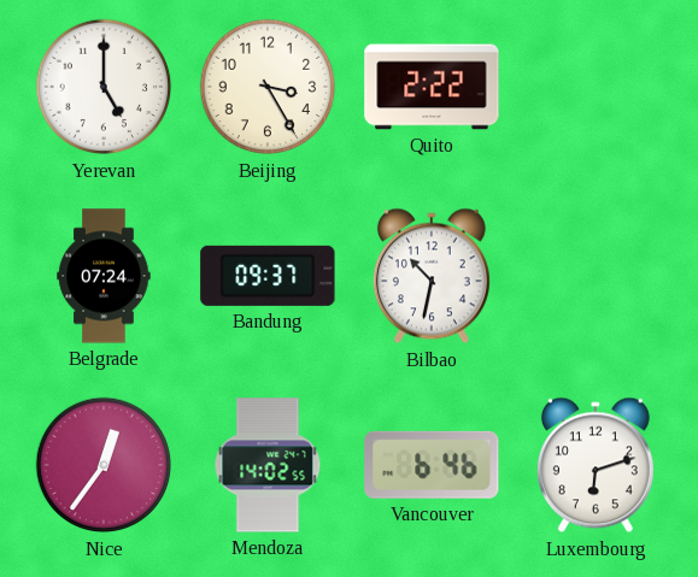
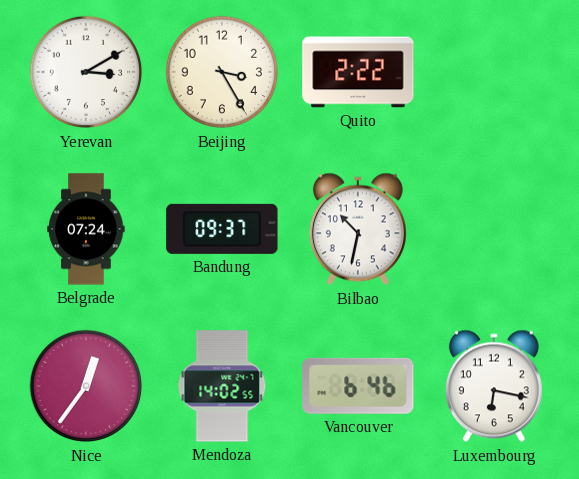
Yerevan: 5:00 -> 3:10
Luxembourg: 6:12 -> 6:17
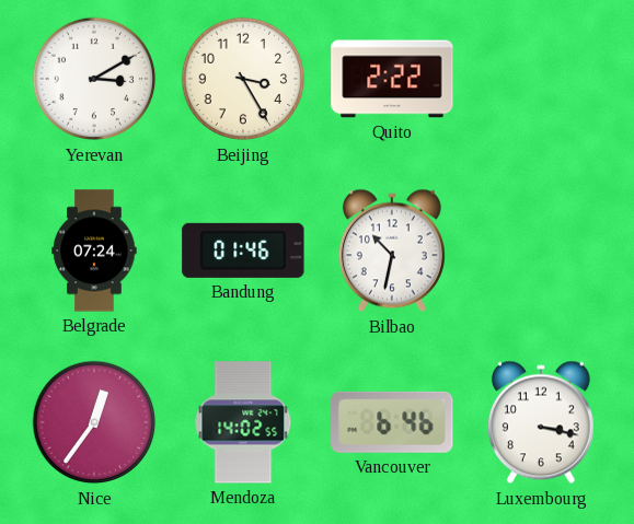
Bandung: 09:37 -> 01:46
Luxembourg: 6:17 -> 3:17
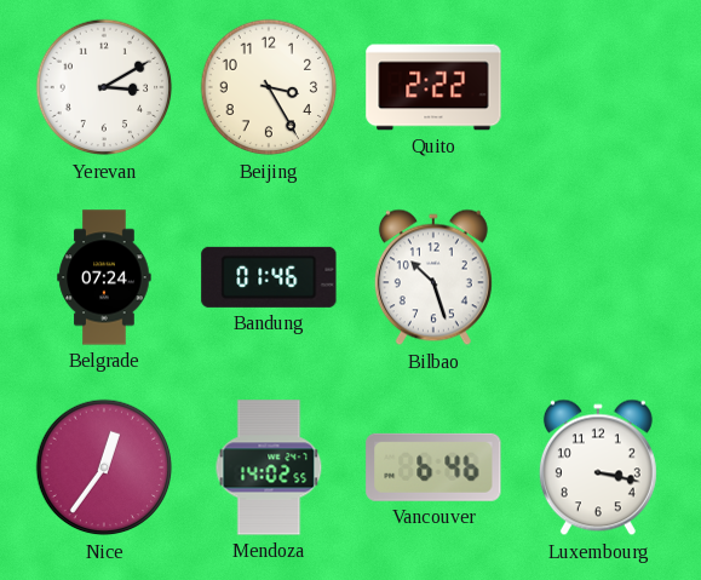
Bilbao: 10:32 -> 10:27
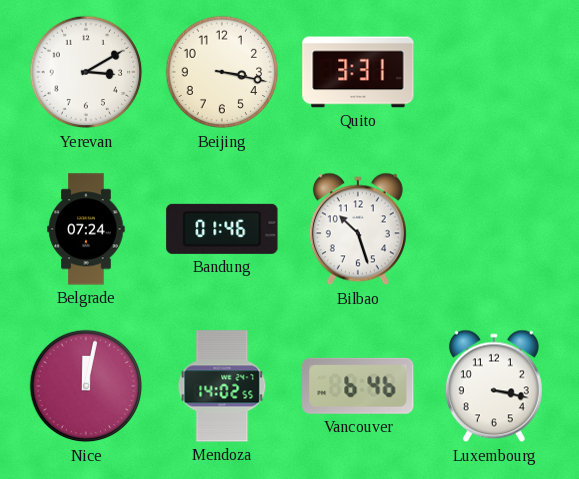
Beijing: 3:25 -> 3:17
Quito: 2:22 -> 3:31
Nice: 12:36 -> 12:02
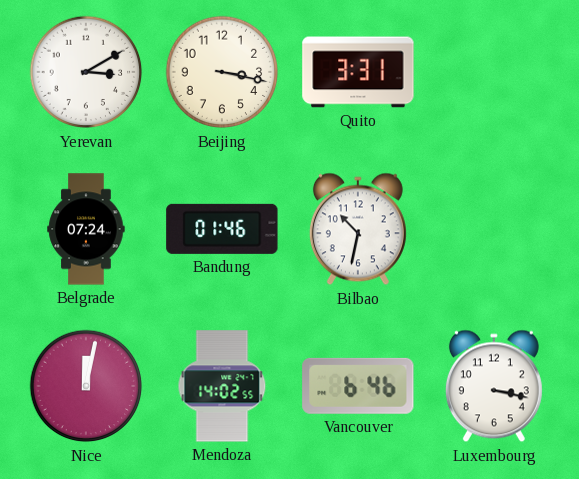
Bilbao: 10:27 -> 10:32
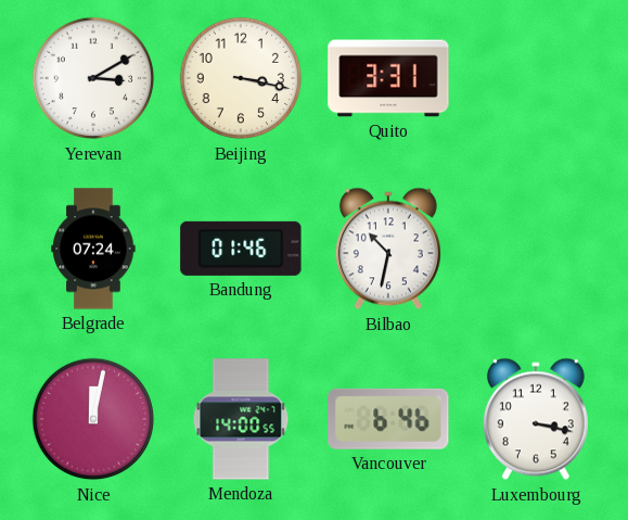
Mendoza: 14:02 -> 14:00
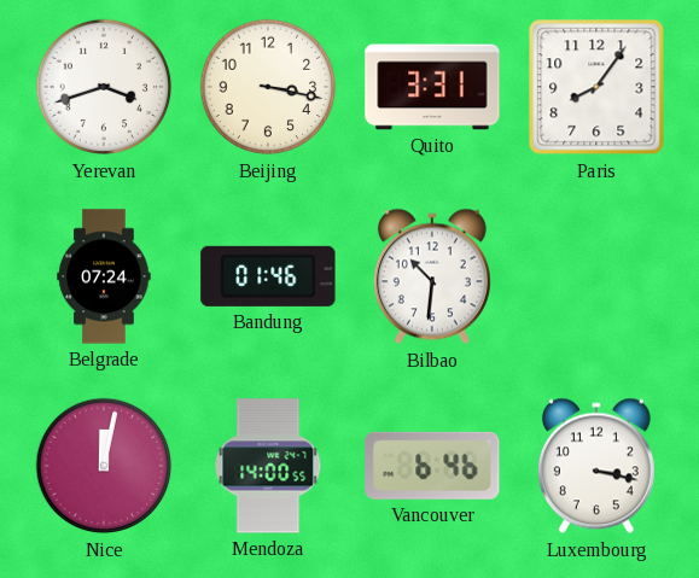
Yerevan: 3:10 -> 3:42
Paris: none -> 8:06
Bilbao: 10:32 -> 10:31
